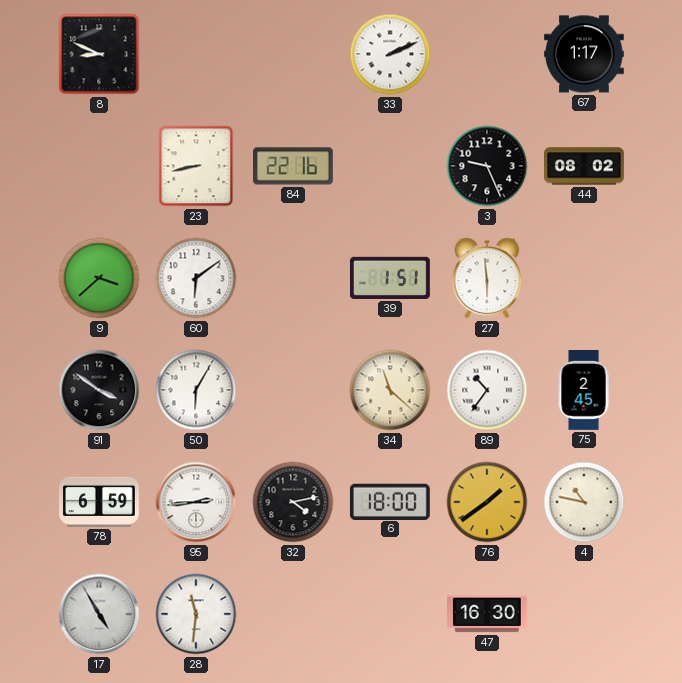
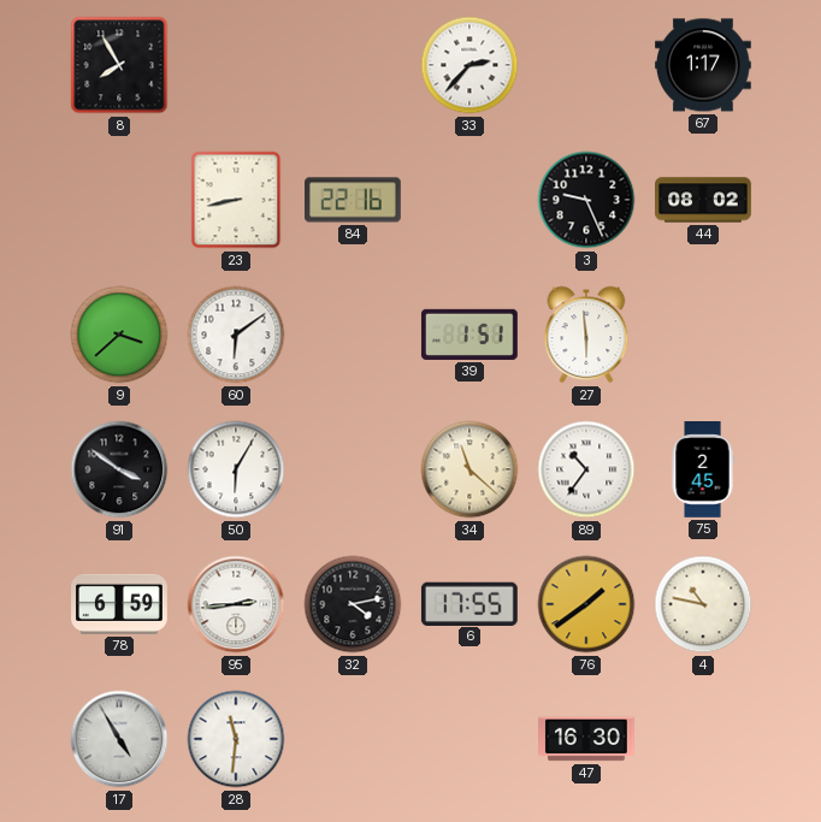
8: 8:49 -> 7:55
33: 2:11 -> 2:37
6: 18:00 -> 17:55
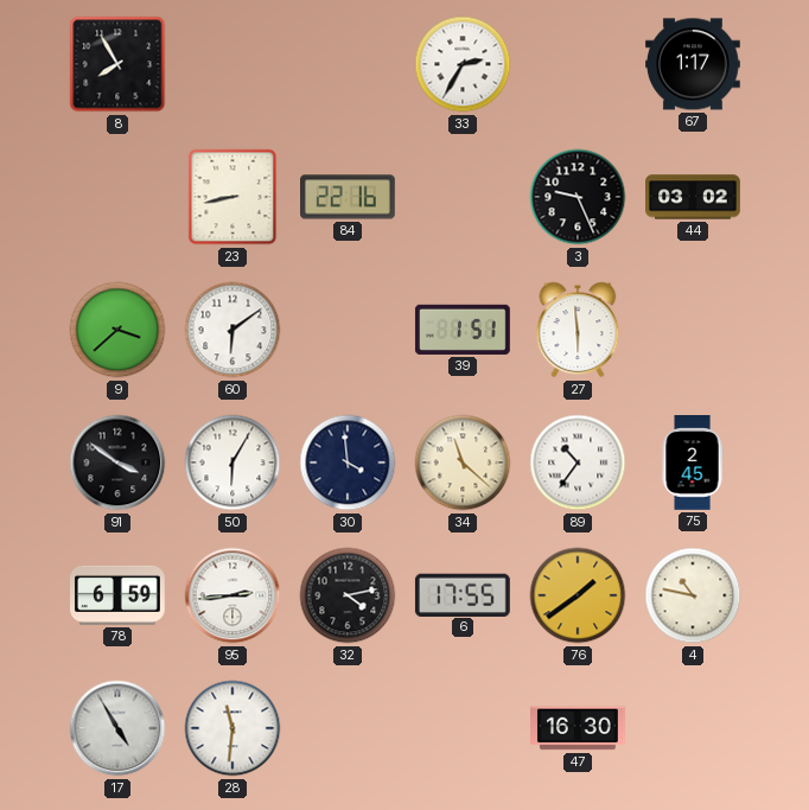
33: 2:37 -> 2:35
44: 08:02 -> 03:02
30: none -> 3:59
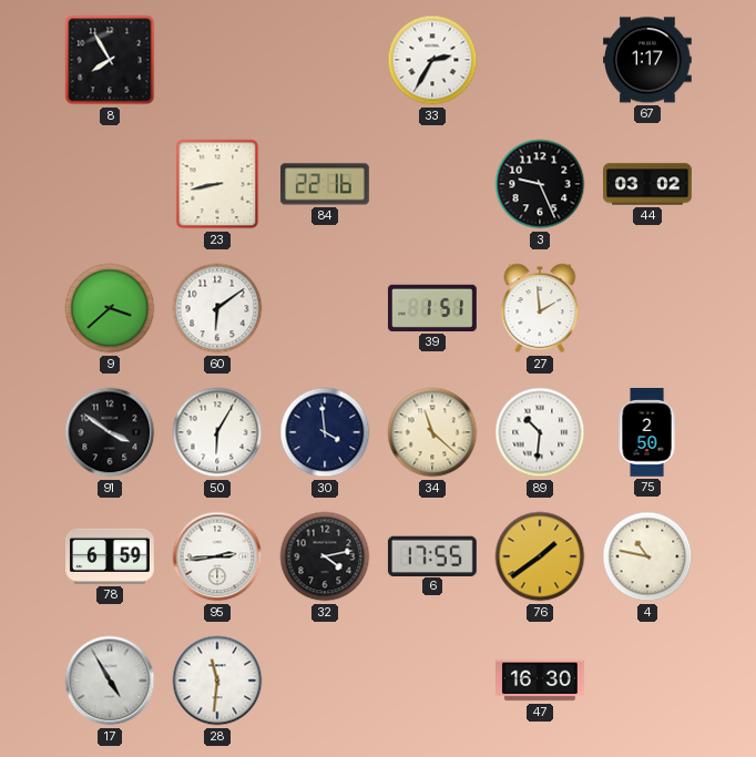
27: 5:59 -> 1:59
89: 10:36 -> 10:31
75: 2:45 -> 2:50
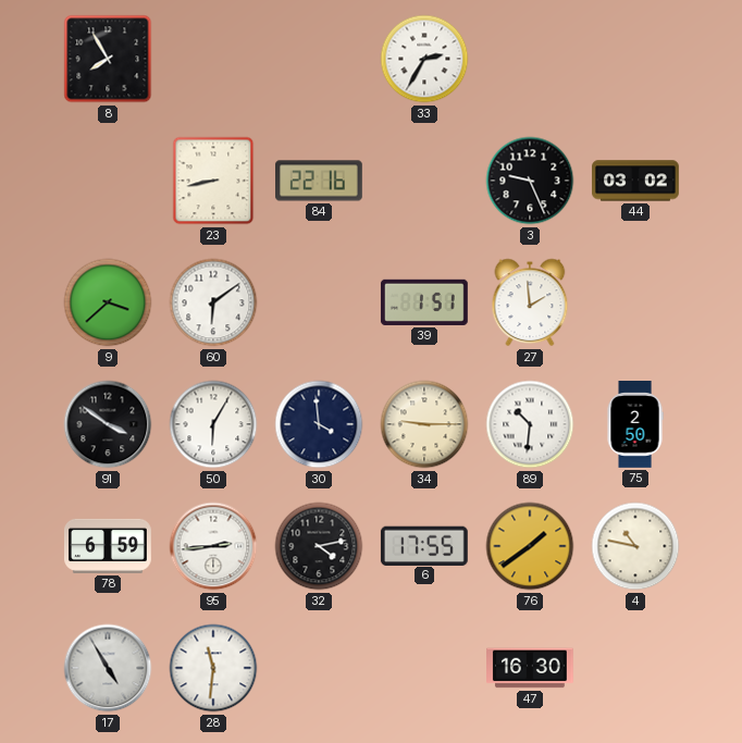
67: 1:17 -> none
34: 11:22 -> 9:15
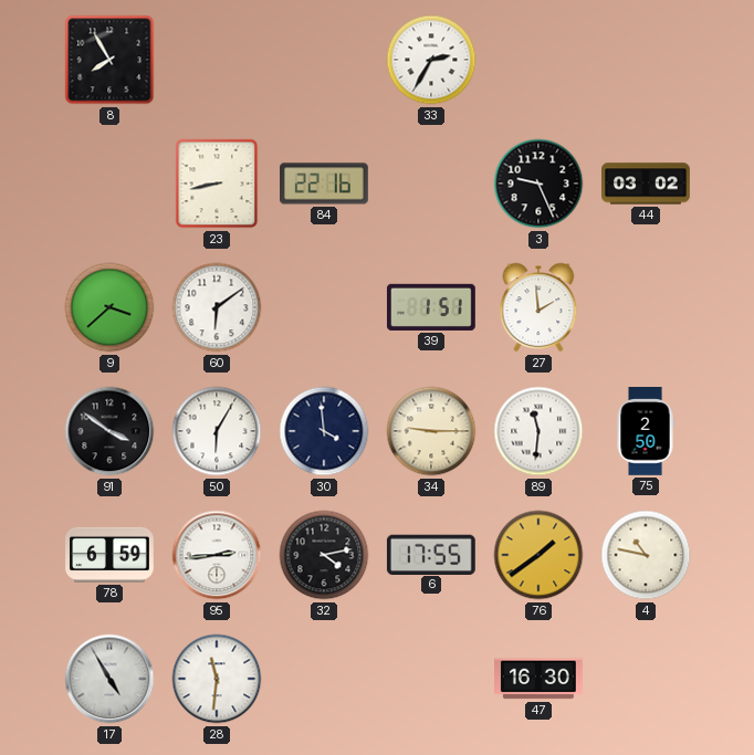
89: 10:31 -> 11:31
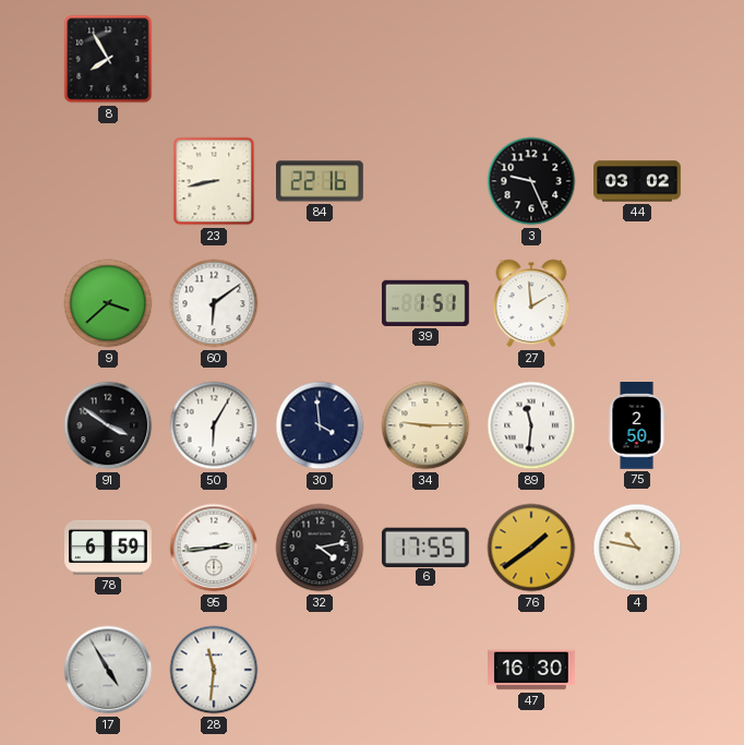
33: 2:35 -> none
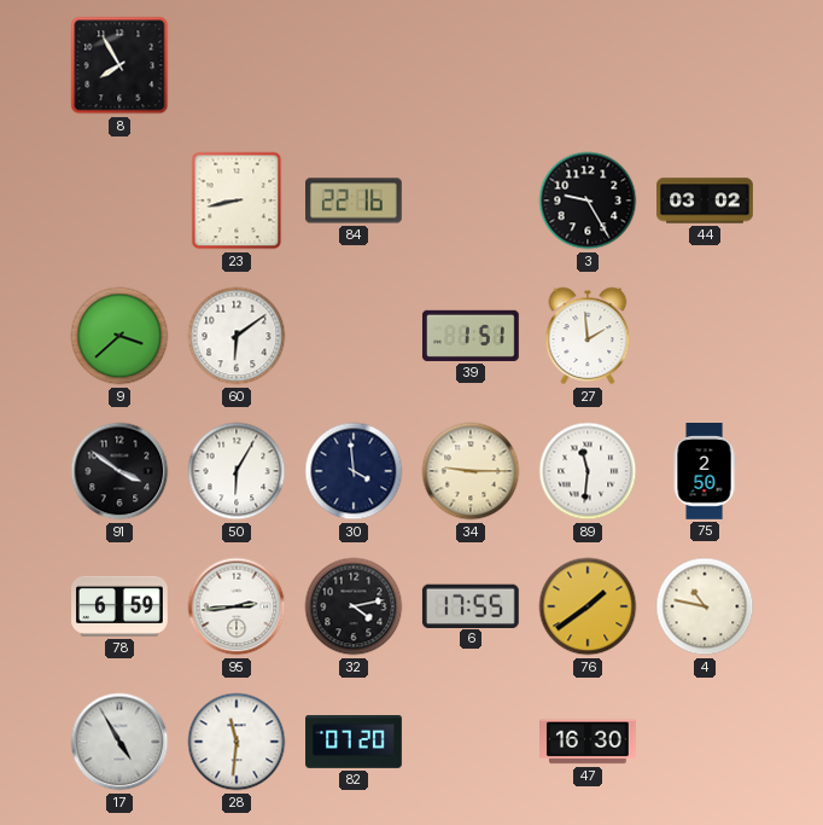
3: 9:26 -> 9:25
82: none -> 07:20
